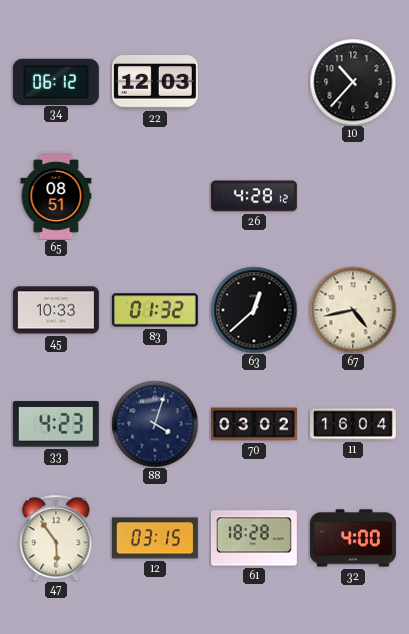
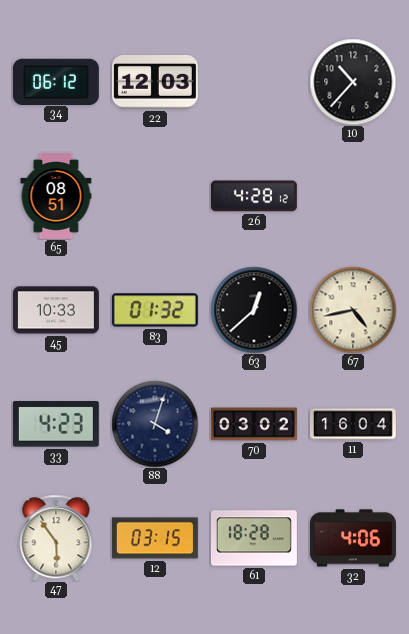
32: 4:00 -> 4:06
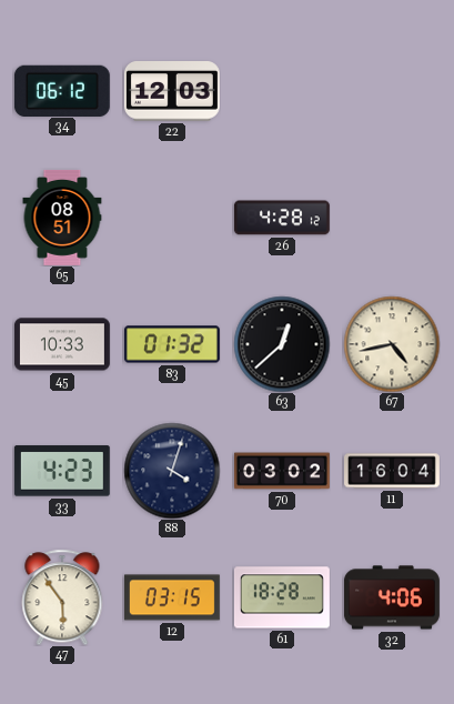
10: 10:37 -> none
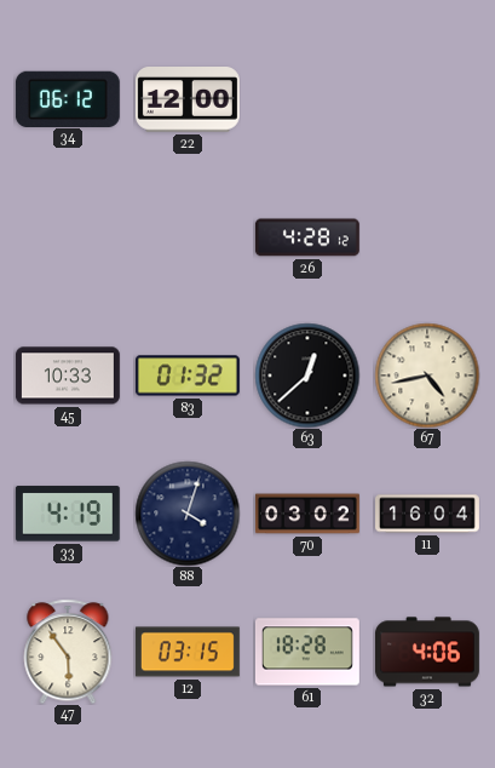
22: 12:03 -> 12:00
65: 08:51 -> none
33: 4:23 -> 4:19
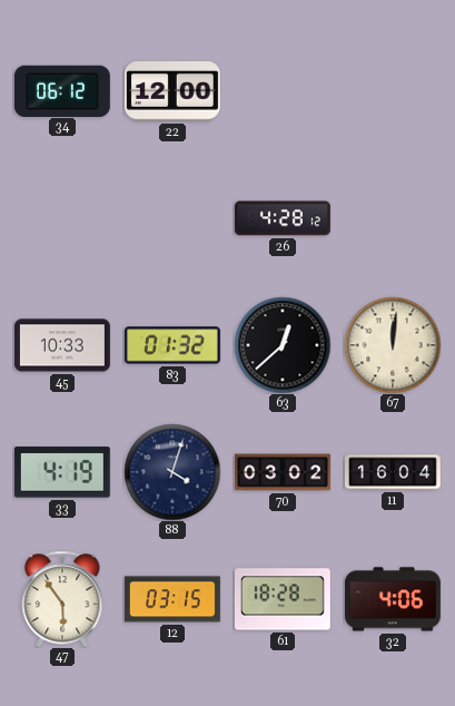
67: 4:43 -> 12:01
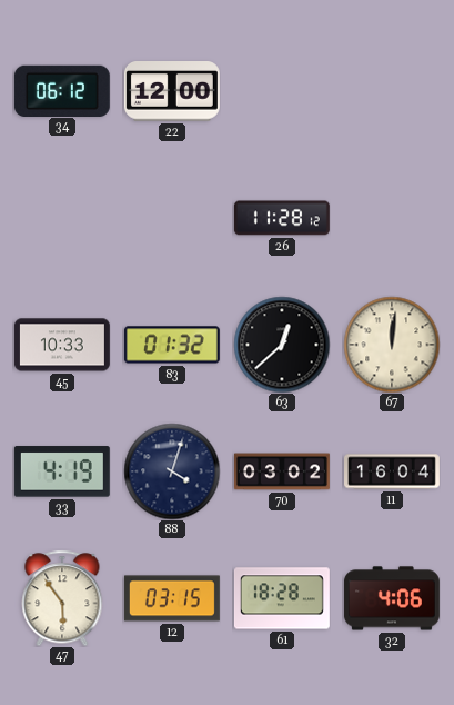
26: 4:28 -> 11:28
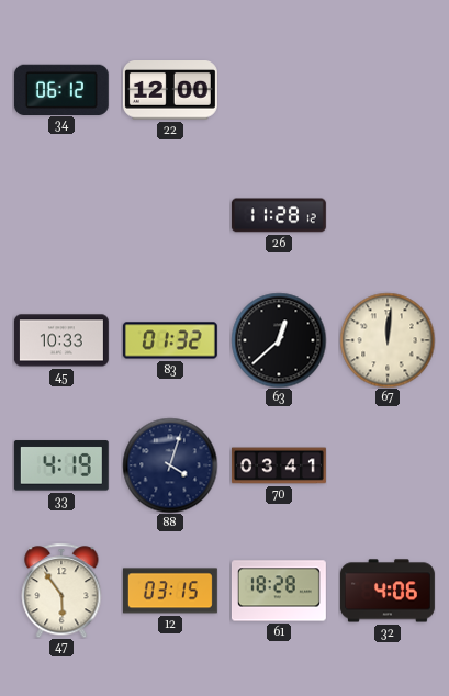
70: 03:02 -> 03:41
11: 16:04 -> none
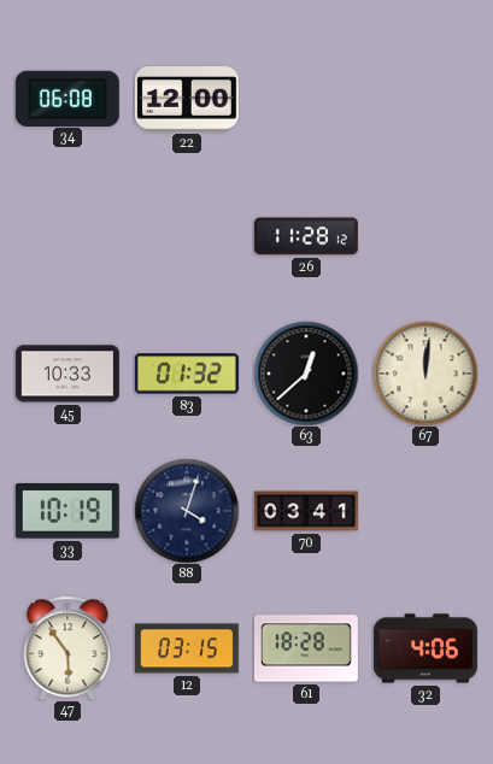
34: 06:12 -> 06:08
33: 4:19 -> 10:19
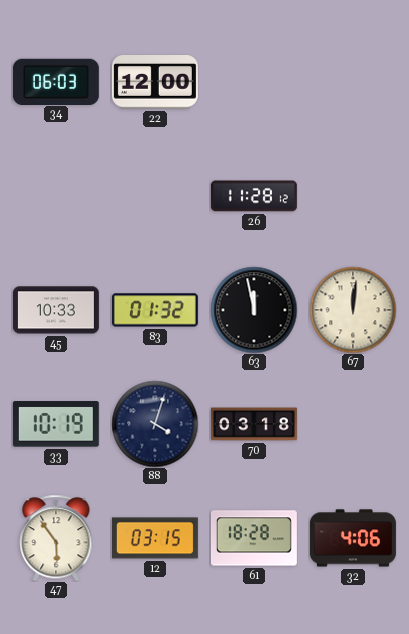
34: 06:08 -> 06:03
63: 12:38 -> 11:58
70: 03:41 -> 03:18
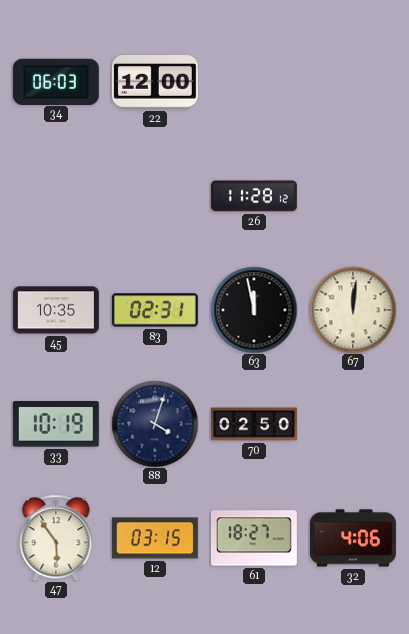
45: 10:33 -> 10:35
83: 01:32 -> 02:31
70: 03:18 -> 02:50
61: 18:28 -> 18:27
